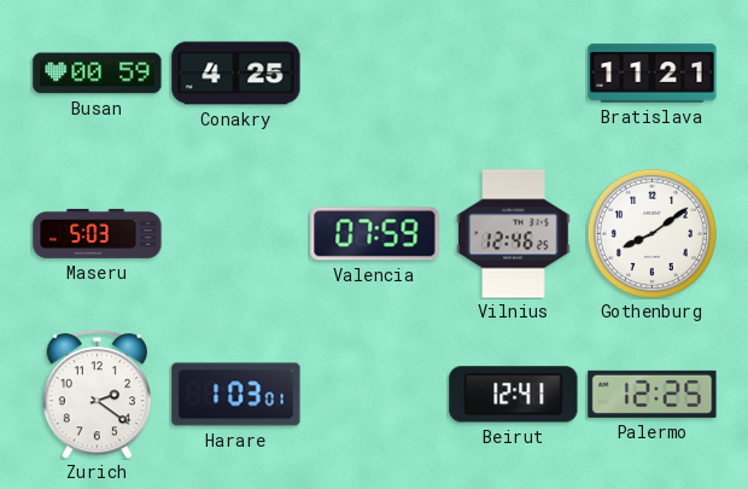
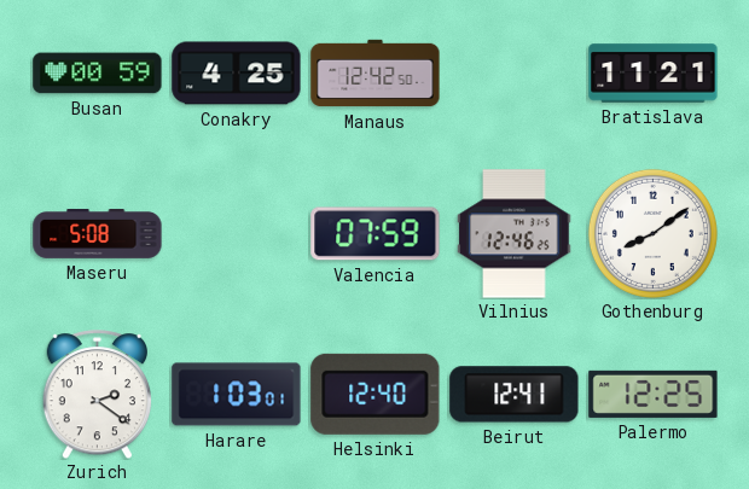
Manaus: none -> 12:42
Maseru: 5:03 -> 5:08
Helsinki: none -> 12:40
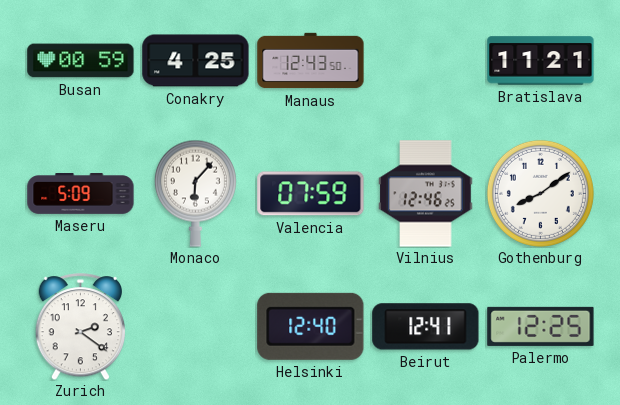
Manaus: 12:42 -> 12:43
Maseru: 5:08 -> 5:09
Monaco: none -> 6:07
Harare: 1:03 -> none
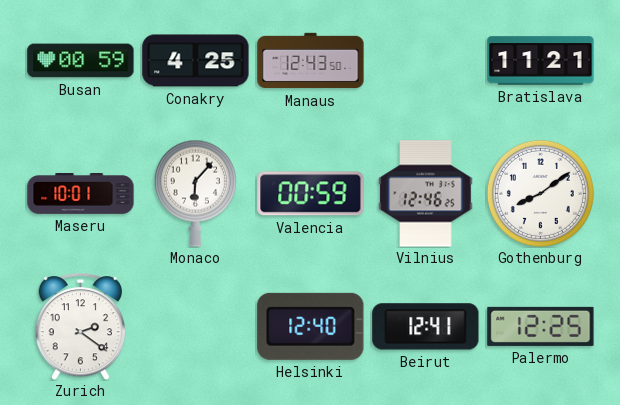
Maseru: 5:09 -> 10:01
Valencia: 07:59 -> 00:59
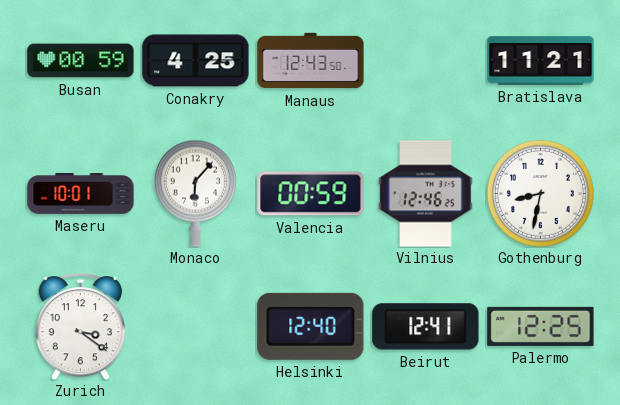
Gothenburg: 8:09 -> 8:32
Zurich: 2:21 -> 3:21
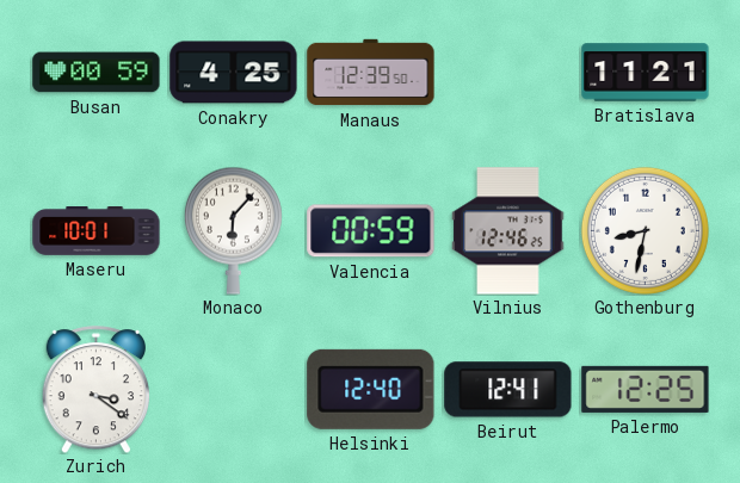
Manaus: 12:43 -> 12:39
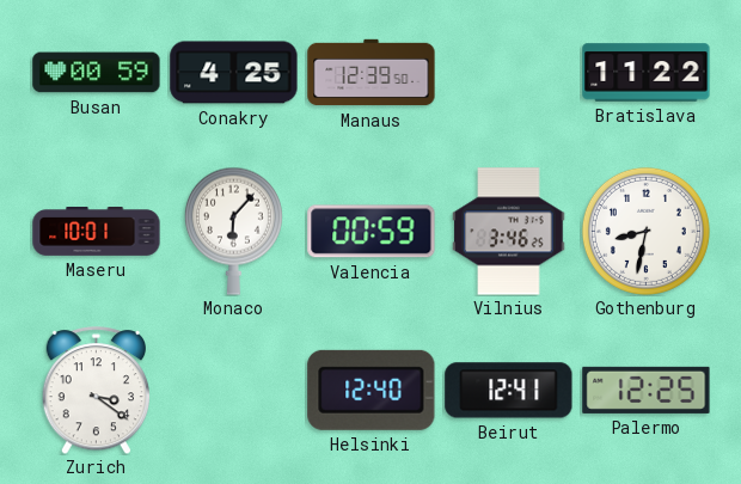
Bratislava: 11:21 -> 11:22
Vilnius: 12:46 -> 3:46
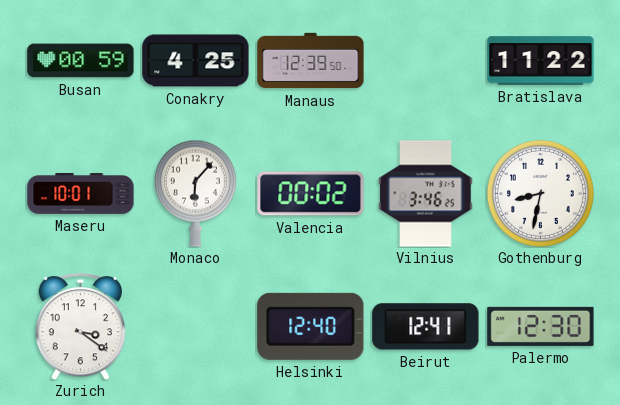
Valencia: 00:59 -> 00:02
Palermo: 12:25 -> 12:30
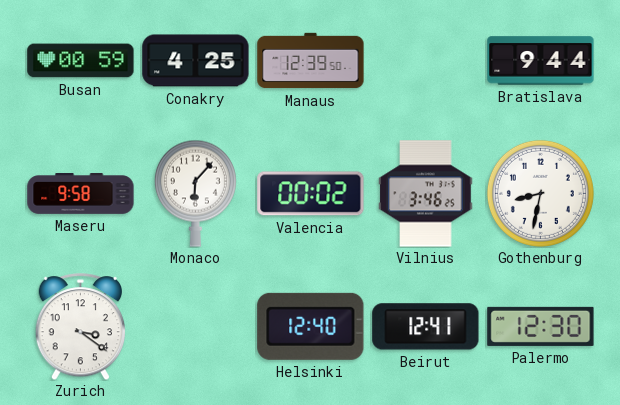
Bratislava: 11:22 -> 9:44
Maseru: 10:01 -> 9:58
